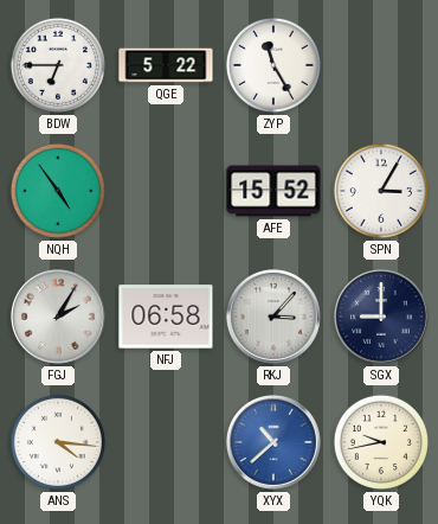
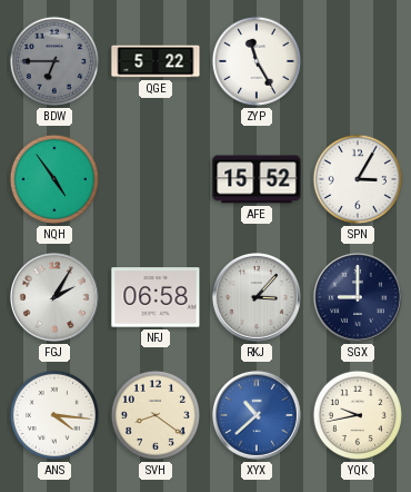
BDW dial: white -> grey
SVH: none -> 8:21
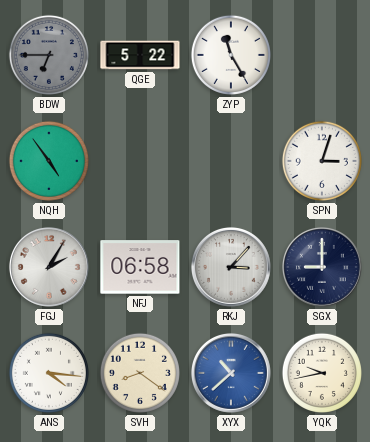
AFE: 15:52 -> none
SPN: 3:05 -> 3:03
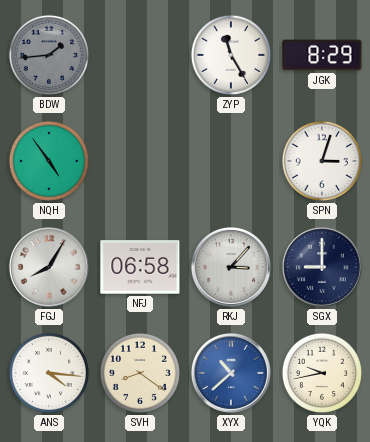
BDW: 6:45 -> 1:44
QGE: 5:22 -> none
JGK: none -> 8:29
FGJ: 2:05 -> 8:05
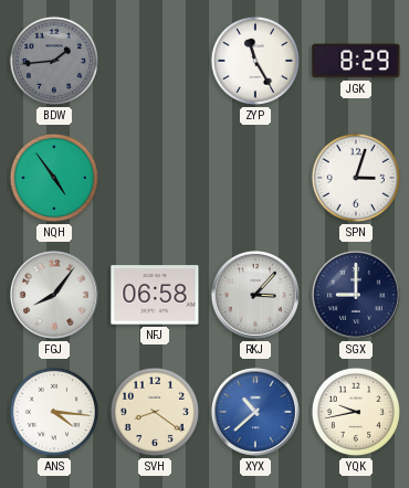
FGJ: 8:05 -> 8:06
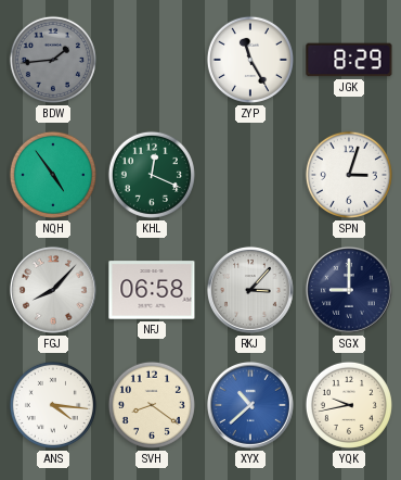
KHL: none -> 12:19
FGJ: 8:06 -> 8:07
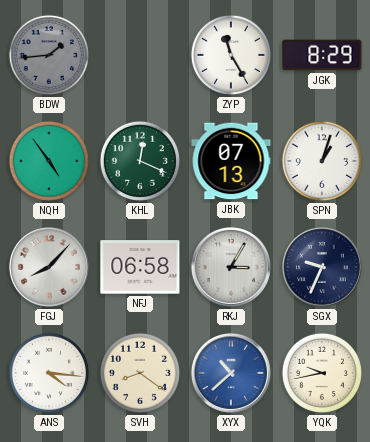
JBK: none -> 07:13
SPN: 3:03 -> 1:03
RKJ: 3:07 -> 3:05
SGX: 9:00 -> 9:34
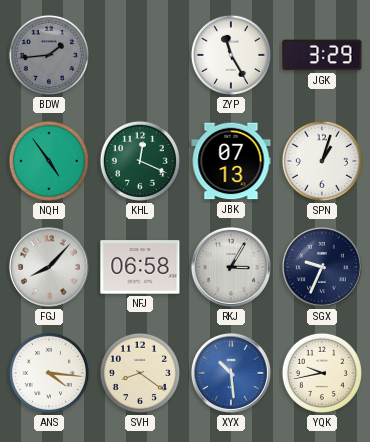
JGK: 8:29 -> 3:29
XYX: 10:38 -> 10:29
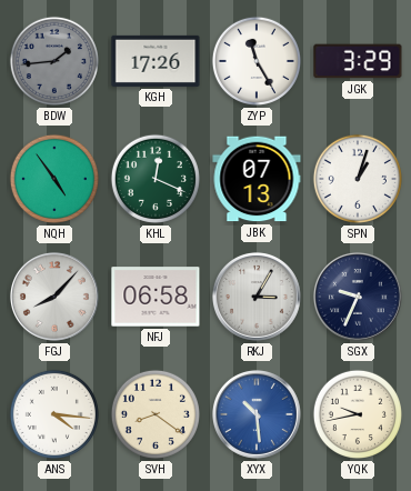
KGH: none -> 17:26
